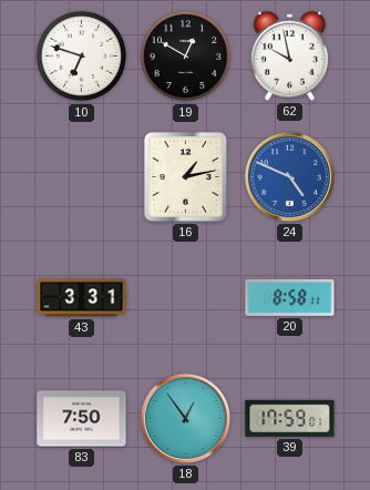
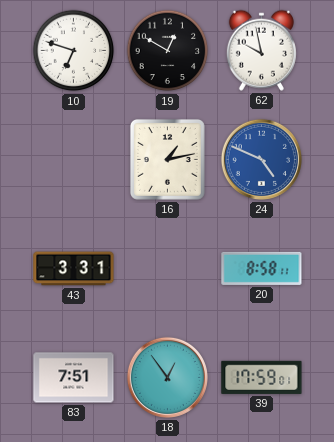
83: 7:50 -> 7:51
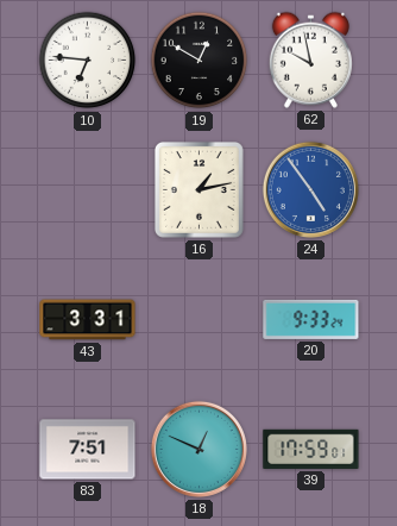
10: 6:48 -> 6:46
24: 4:49 -> 4:54
20: 8:58 -> 9:33
18: 12:54 -> 12:49
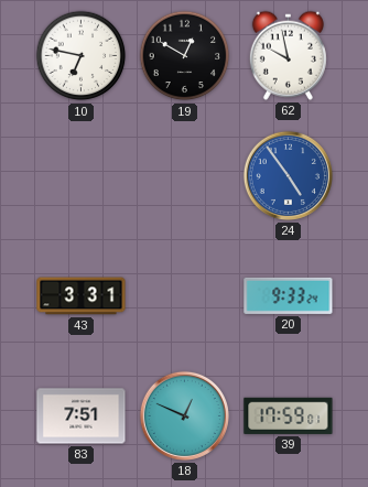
10: 6:46 -> 6:47
16: 1:13 -> none
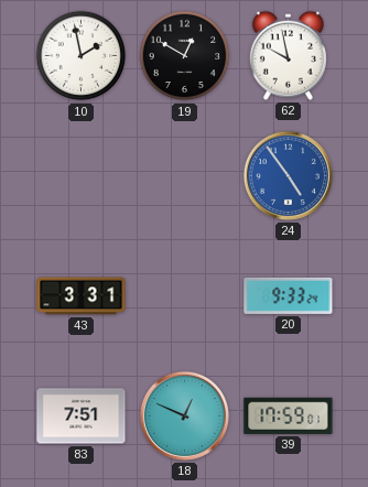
10: 6:47 -> 1:58
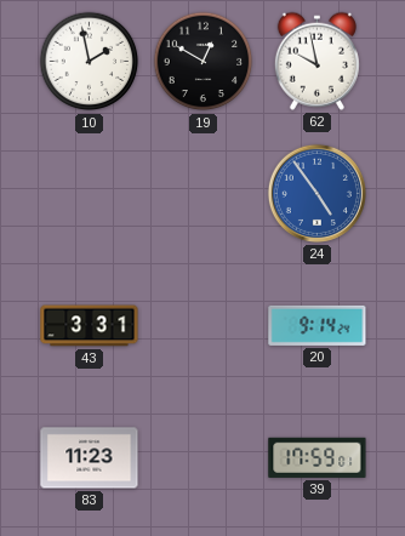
20: 9:33 -> 9:14
83: 7:51 -> 11:23
18: 12:49 -> none
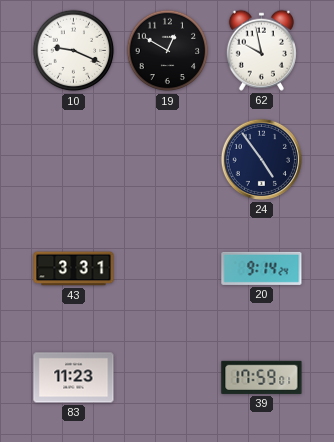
10: 1:58 -> 9:19
24 dial: blue -> navy
